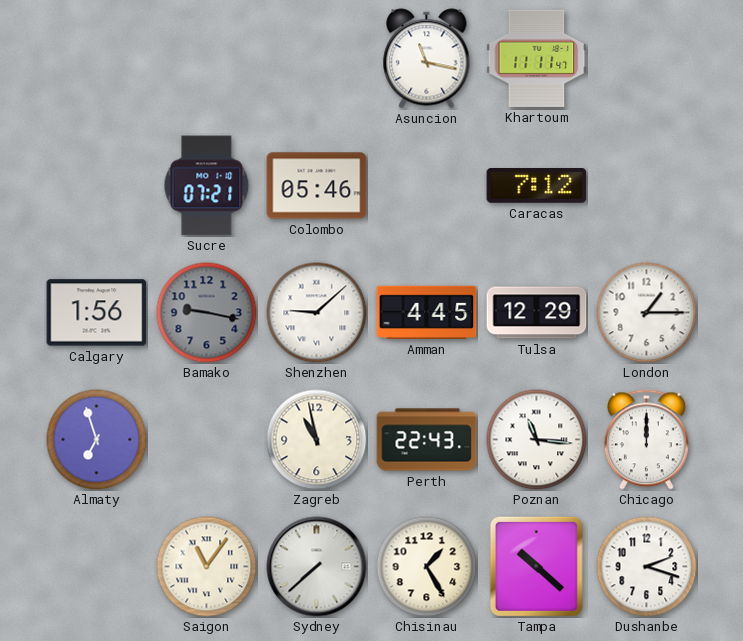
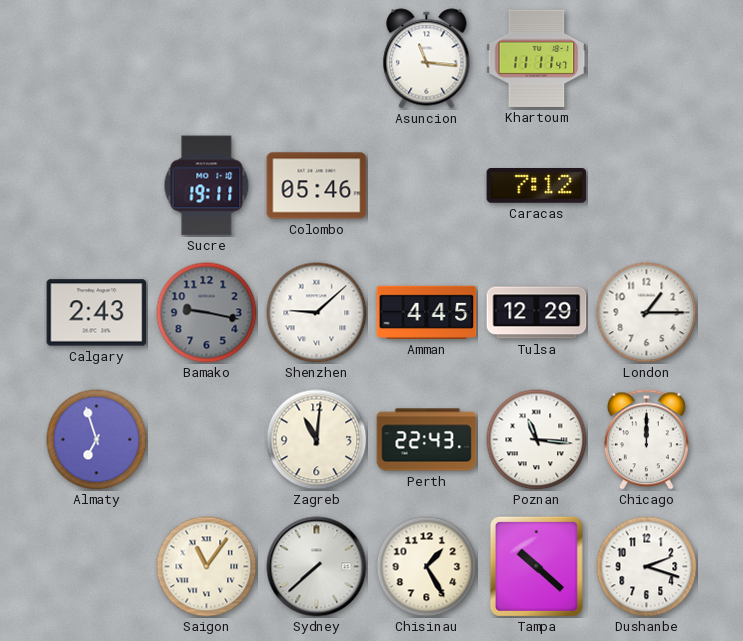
Asuncion: 11:17 -> 11:16
Sucre: 07:21 -> 19:11
Calgary: 1:56 -> 2:43
Zagreb: 10:58 -> 11:01
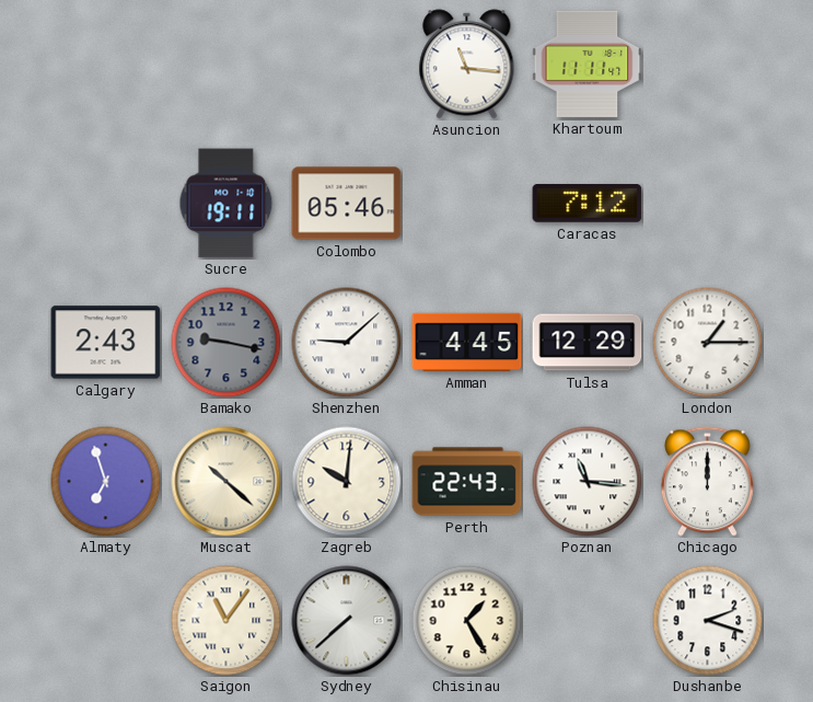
Muscat: none -> 10:22
Zagreb: 11:01 -> 10:01
Tampa: 10:22 -> none
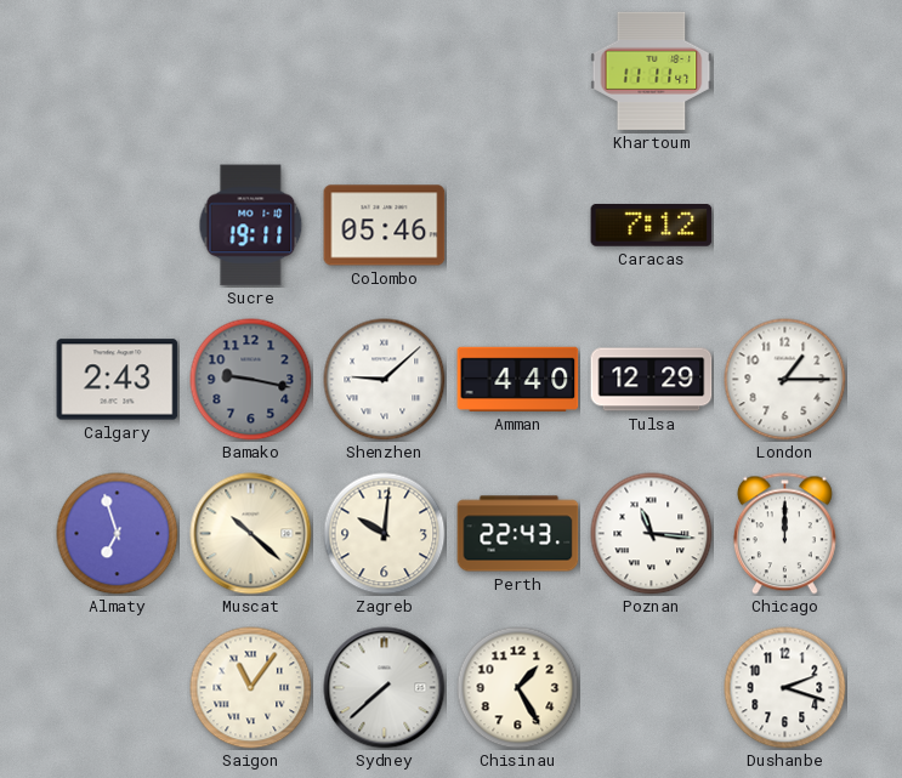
Asuncion: 11:16 -> none
Amman: 4:45 -> 4:40
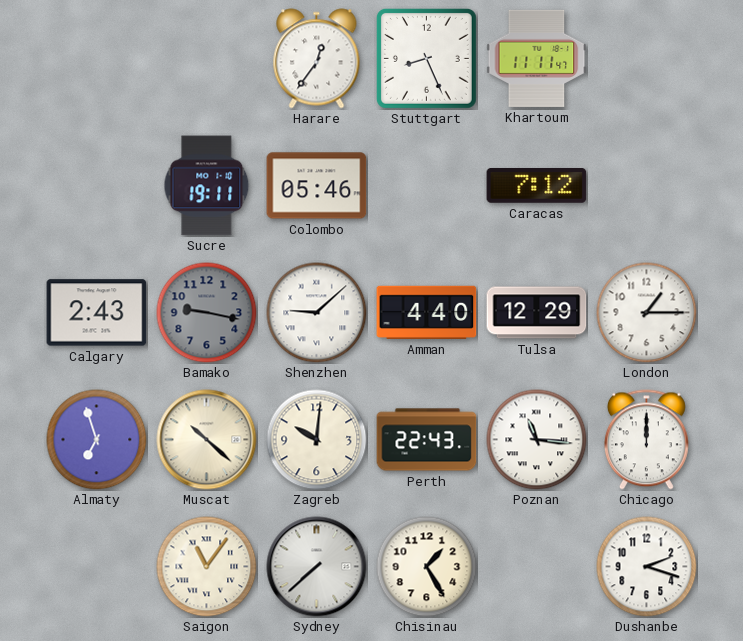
Harare: none -> 12:36
Stuttgart: none -> 8:26
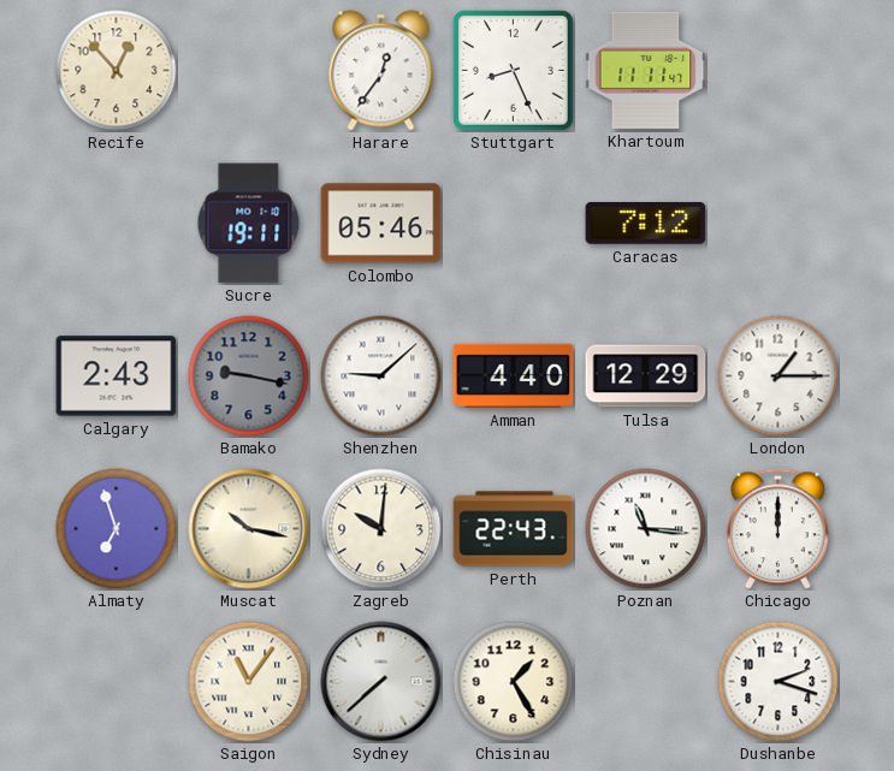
Recife: none -> 12:53
Muscat: 10:22 -> 10:17
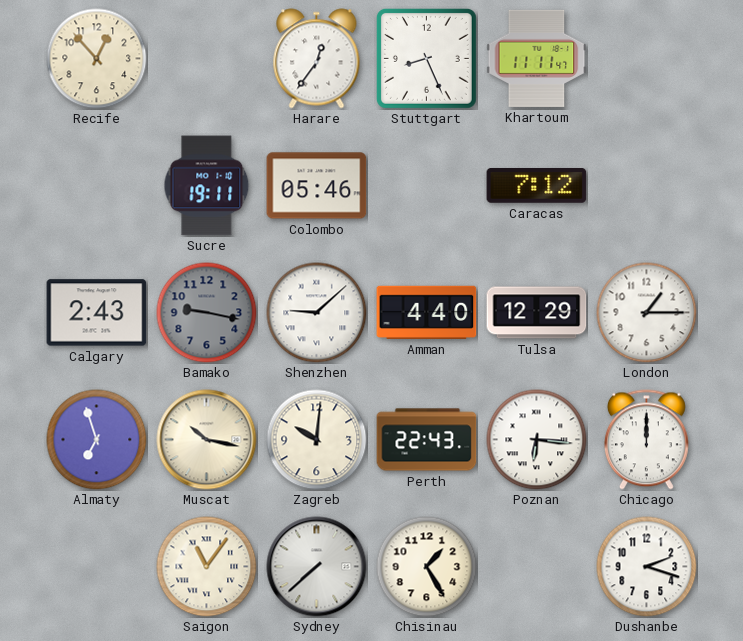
Poznan: 11:16 -> 6:16
